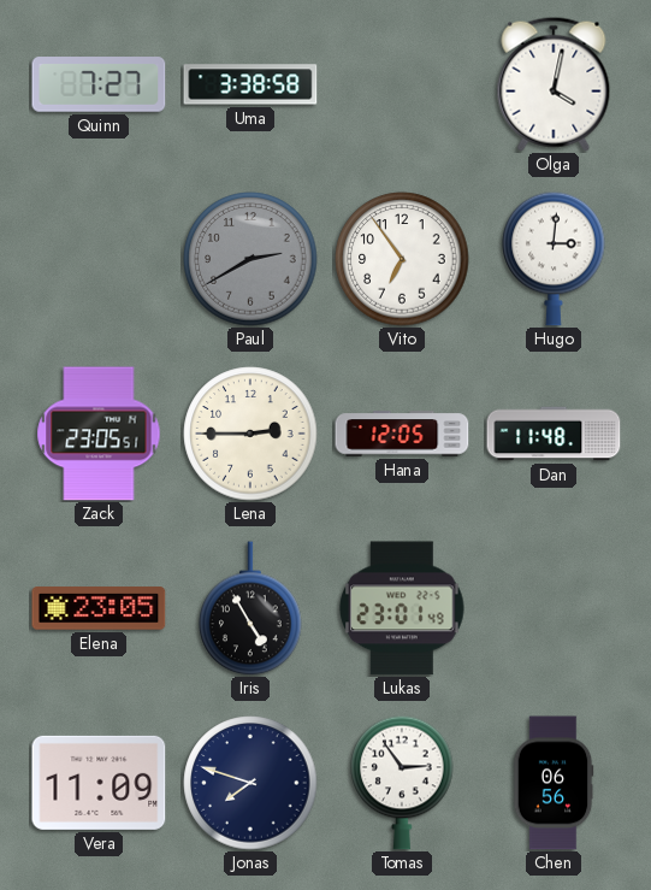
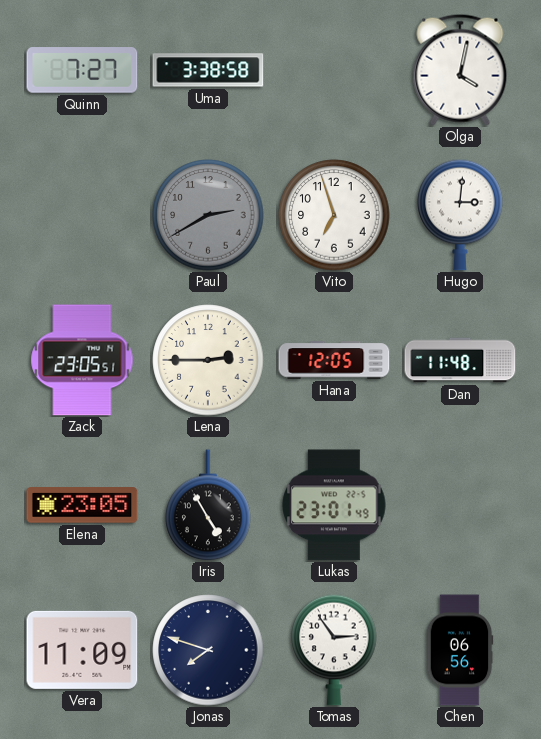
Vito: 6:54 -> 6:57
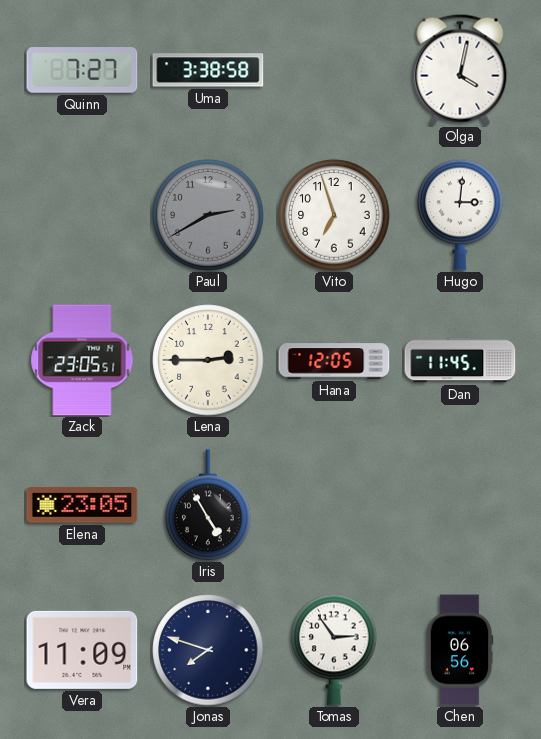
Dan: 11:48 -> 11:45
Lukas: 23:01 -> none
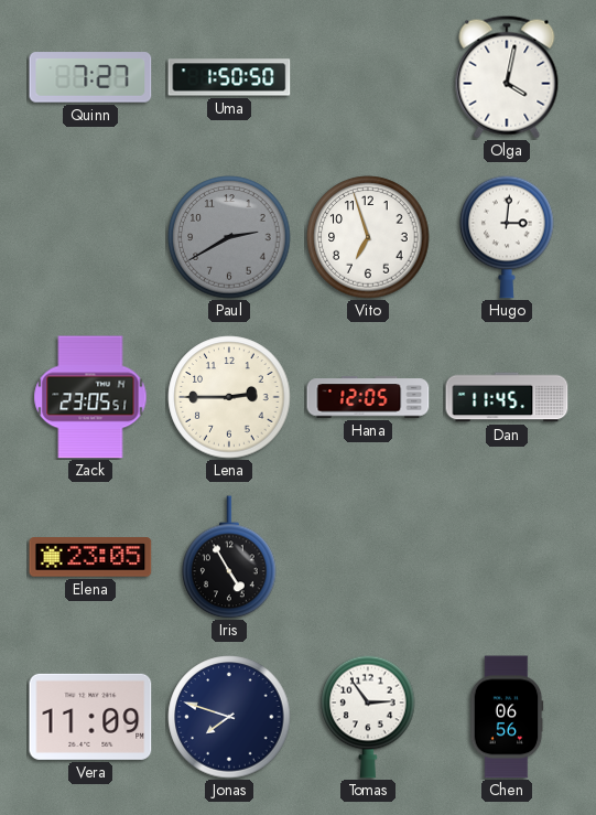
Uma: 3:38 -> 1:50
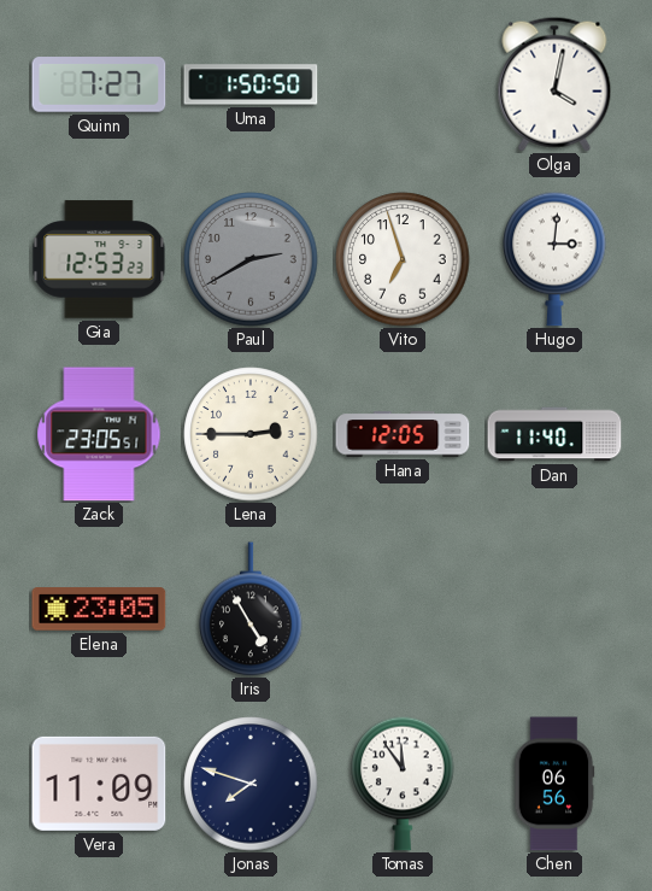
Gia: none -> 12:53
Dan: 11:45 -> 11:40
Tomas: 2:54 -> 11:54
